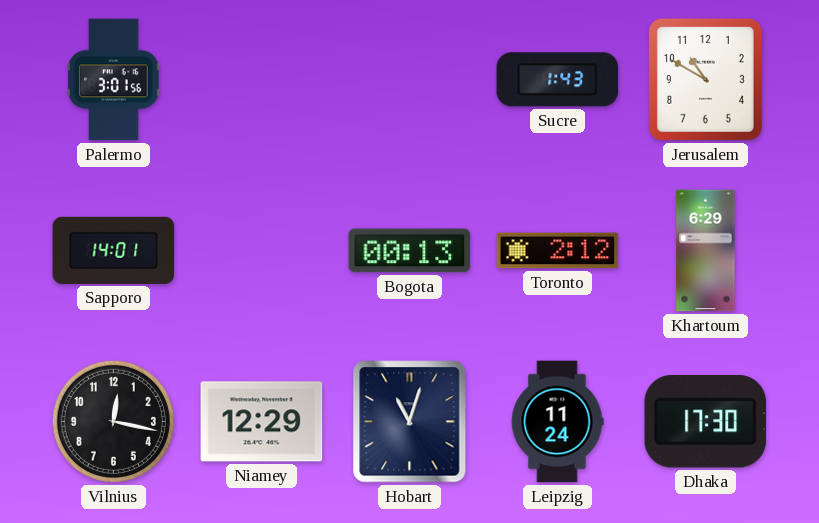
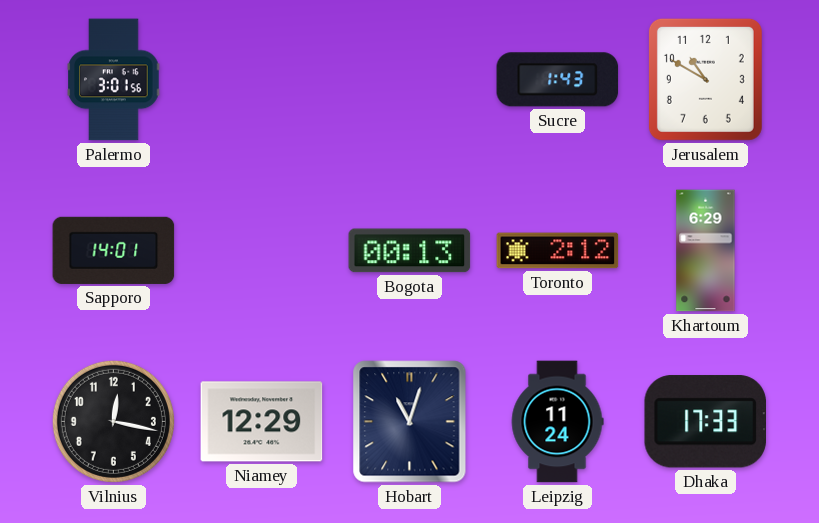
Dhaka: 17:30 -> 17:33
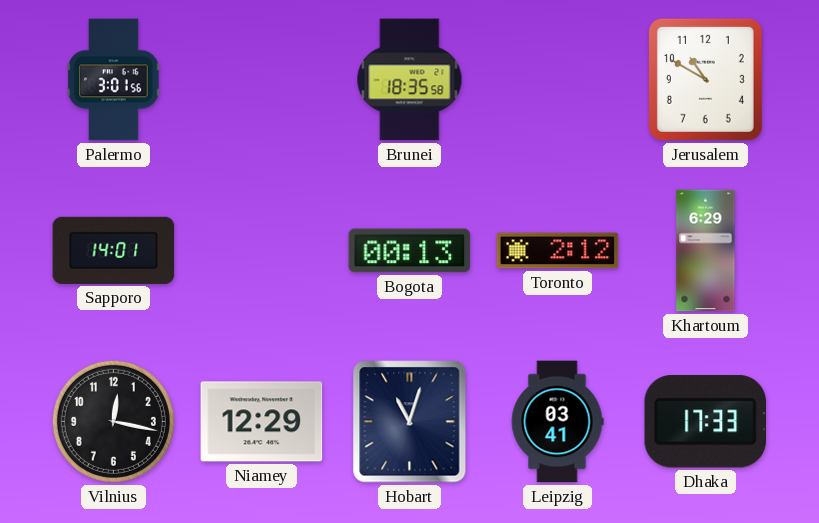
Brunei: none -> 18:35
Sucre: 1:43 -> none
Leipzig: 11:24 -> 03:41
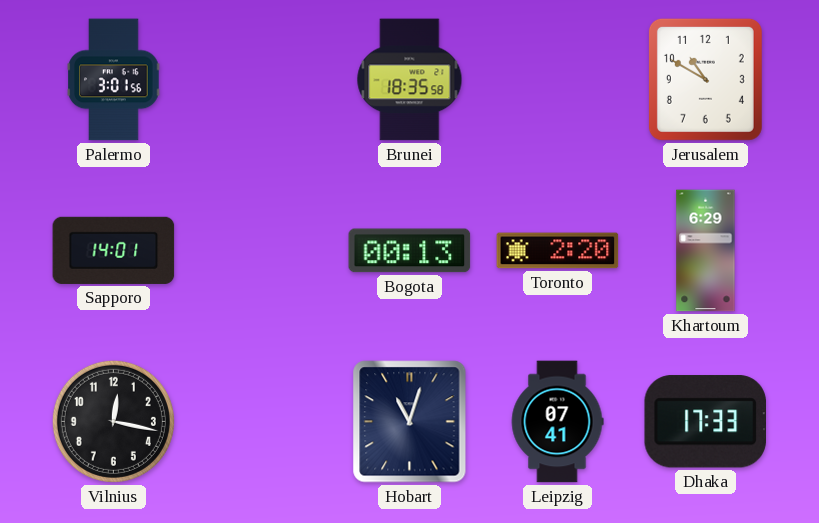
Toronto: 2:12 -> 2:20
Niamey: 12:29 -> none
Leipzig: 03:41 -> 07:41
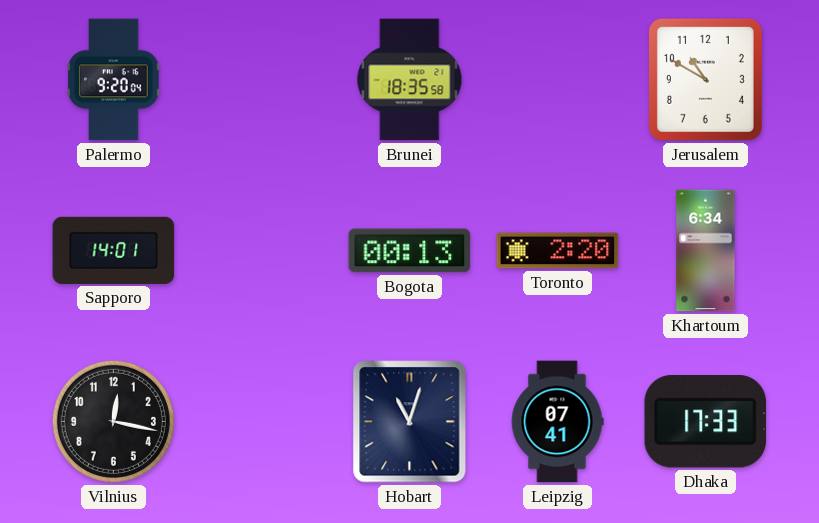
Palermo: 3:01 -> 9:20
Khartoum: 6:29 -> 6:34
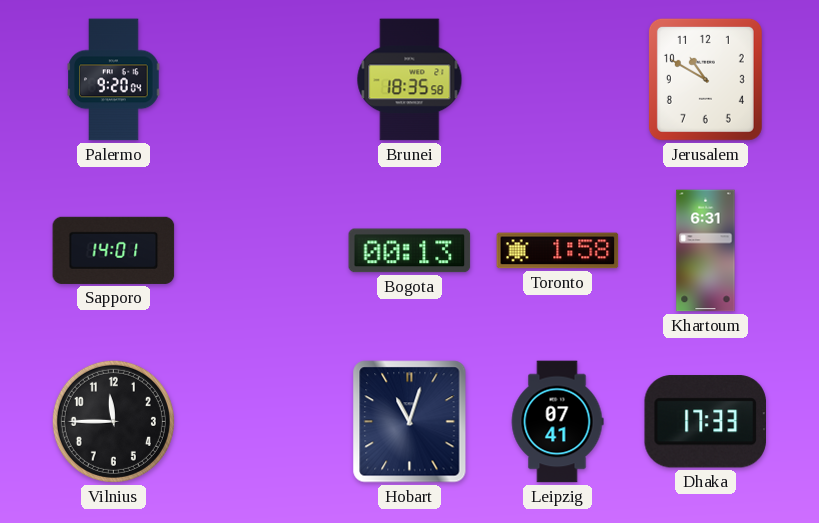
Toronto: 2:20 -> 1:58
Khartoum: 6:34 -> 6:31
Vilnius: 12:17 -> 11:45
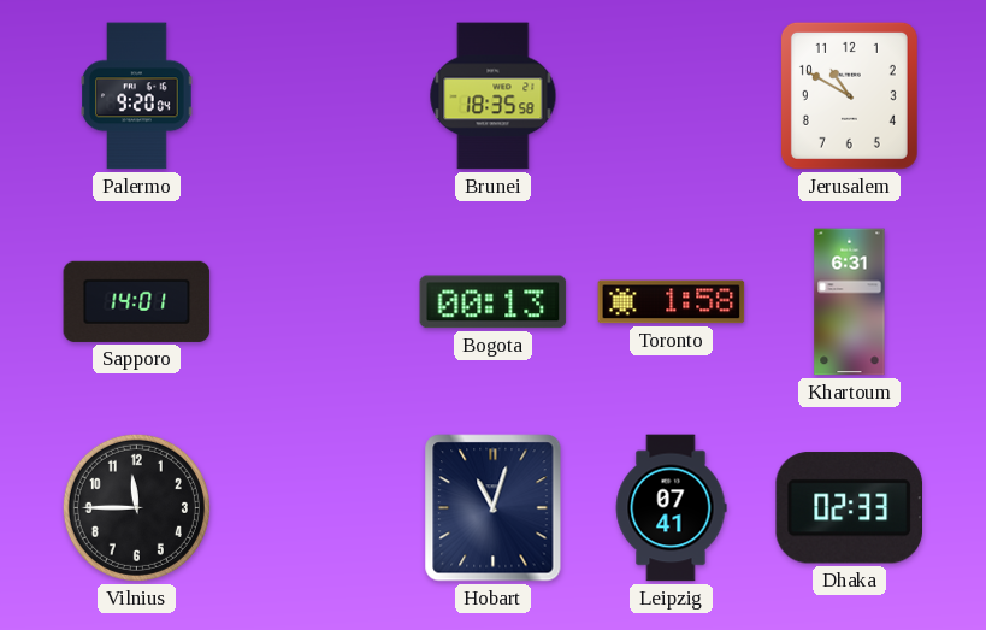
Dhaka: 17:33 -> 02:33
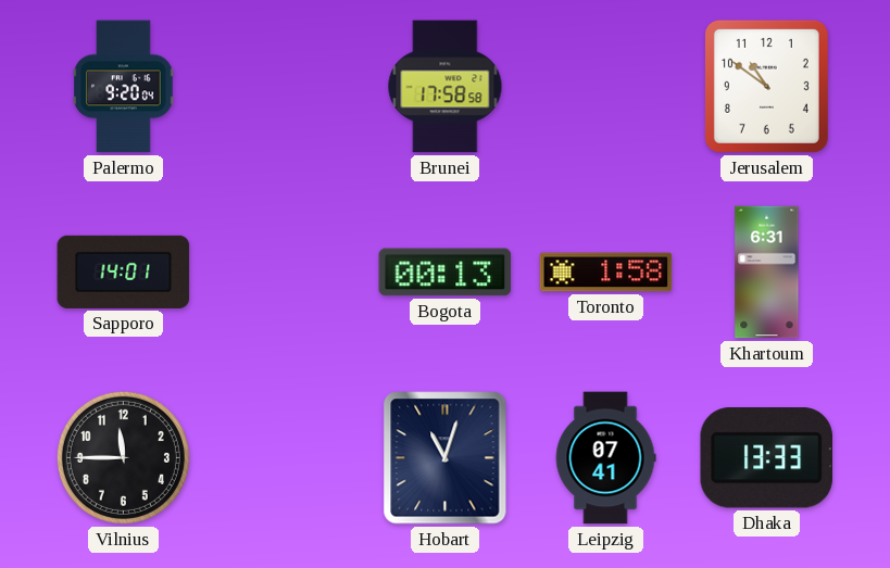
Brunei: 18:35 -> 17:58
Jerusalem: 10:50 -> 10:51
Dhaka: 02:33 -> 13:33
